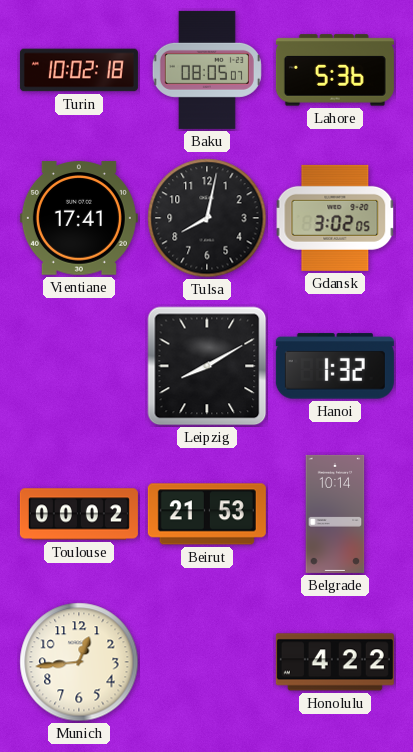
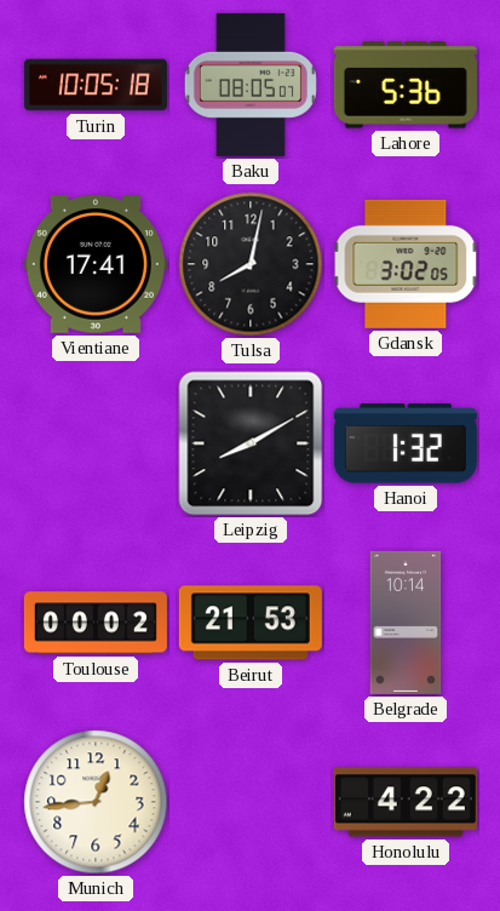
Turin: 10:02 -> 10:05
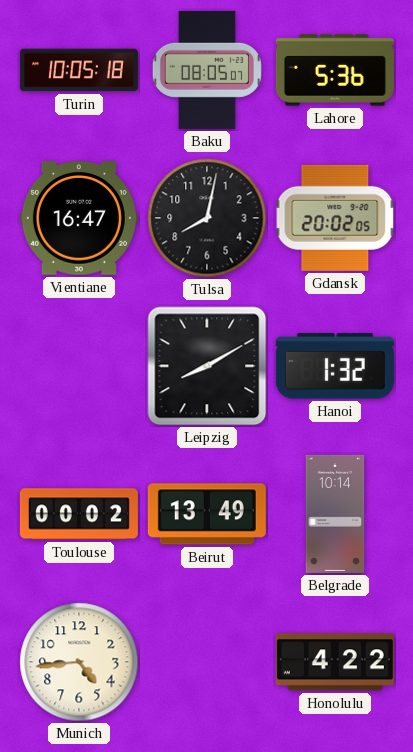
Vientiane: 17:41 -> 16:47
Gdansk: 3:02 -> 20:02
Beirut: 21:53 -> 13:49
Munich: 12:44 -> 4:44
